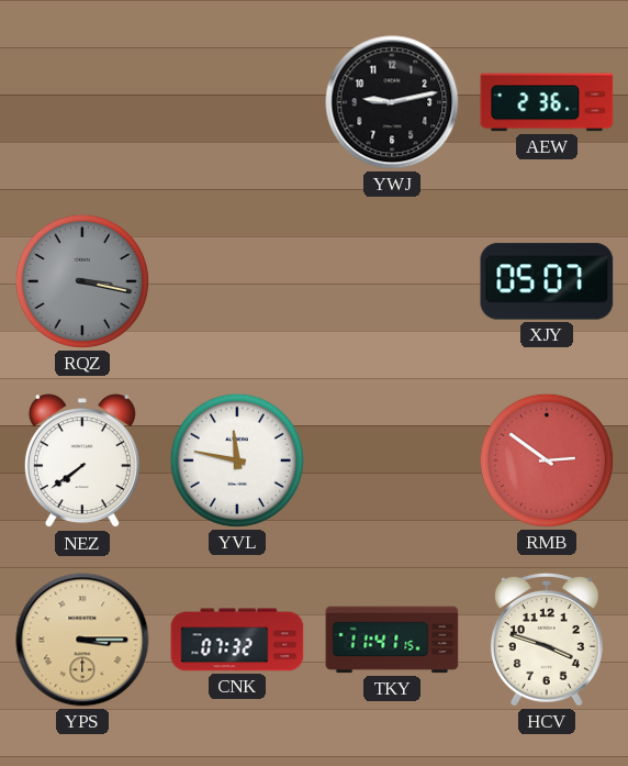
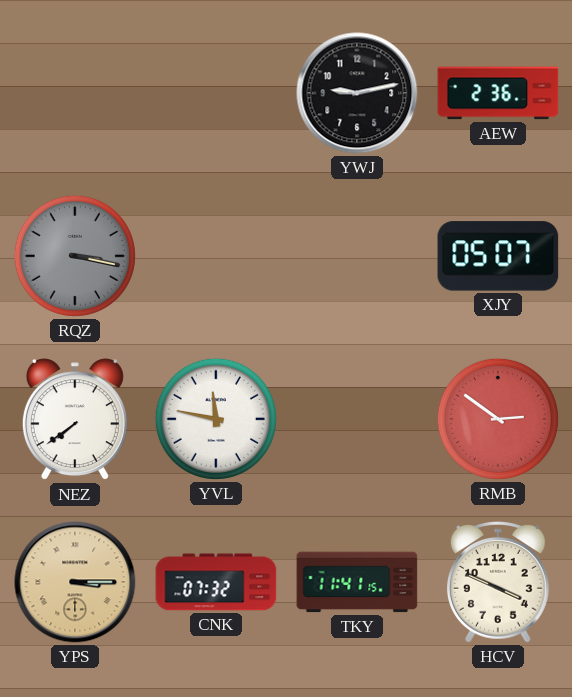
HCV: 3:48 -> 3:49
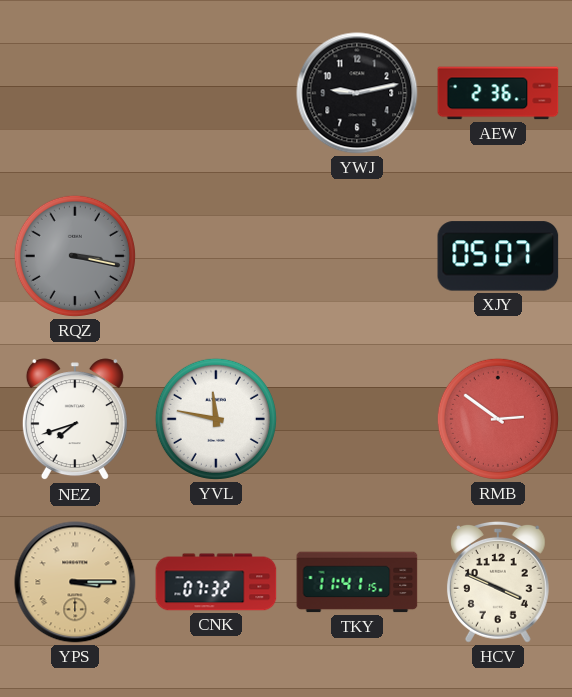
NEZ: 7:39 -> 7:42
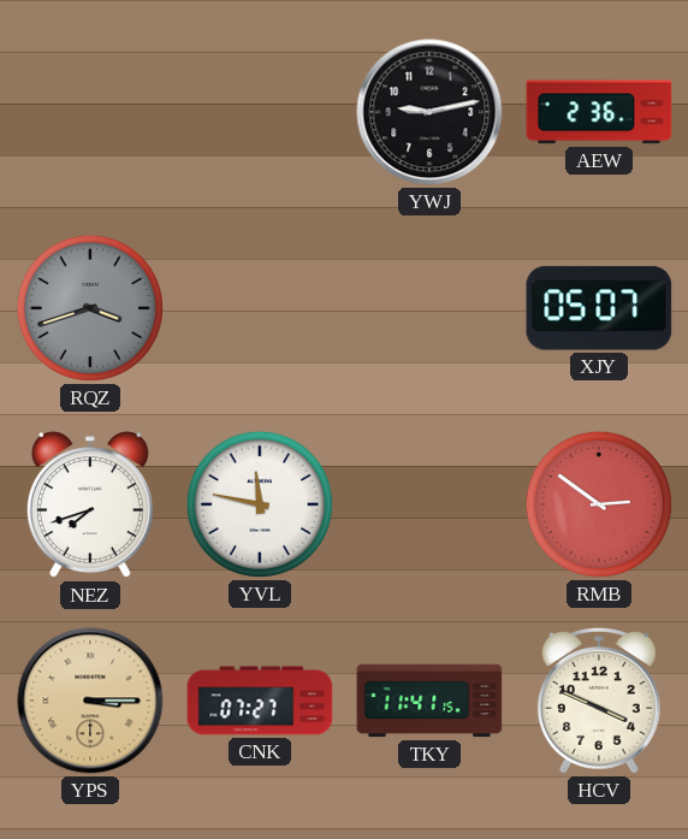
RQZ: 3:17 -> 3:42
CNK: 07:32 -> 07:27
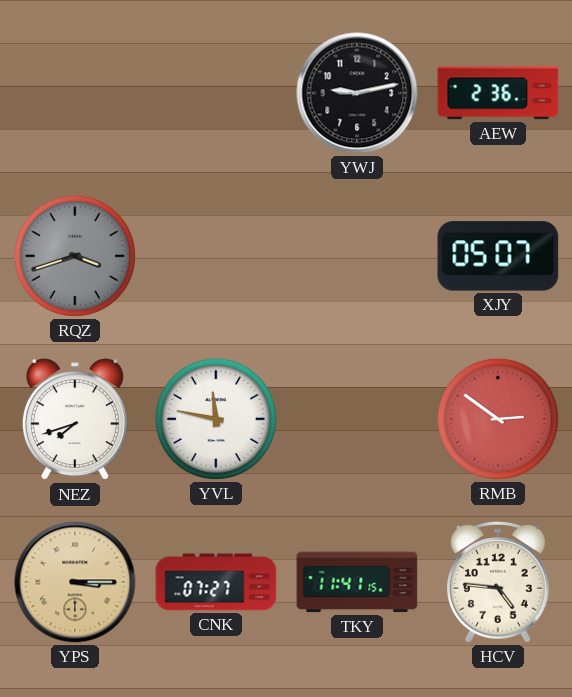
HCV: 3:49 -> 4:46
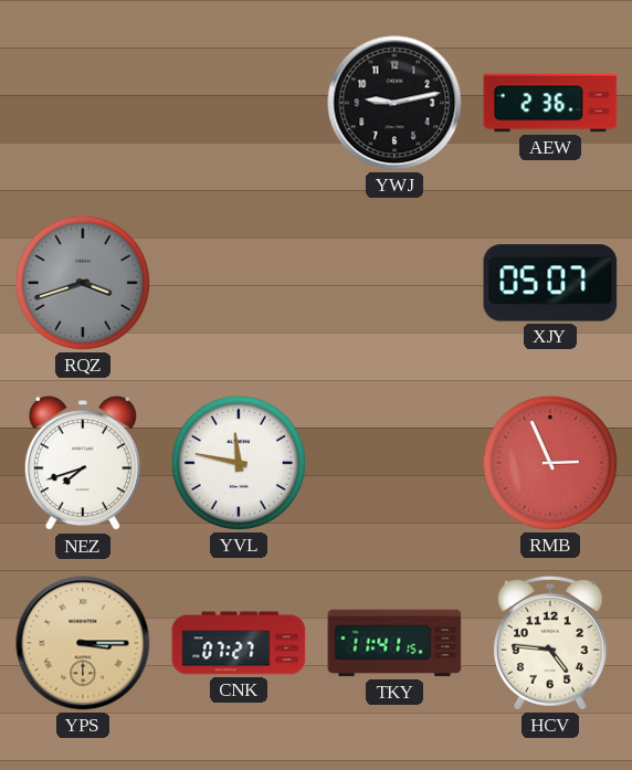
RMB: 2:51 -> 2:56
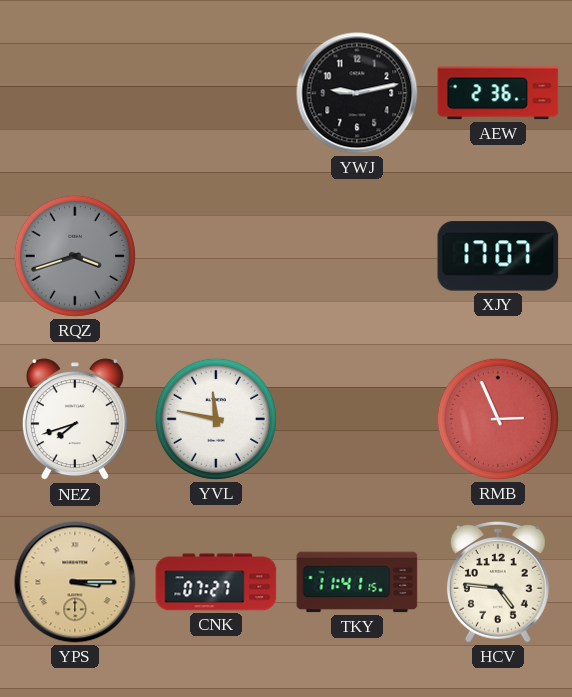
XJY: 05:07 -> 17:07
